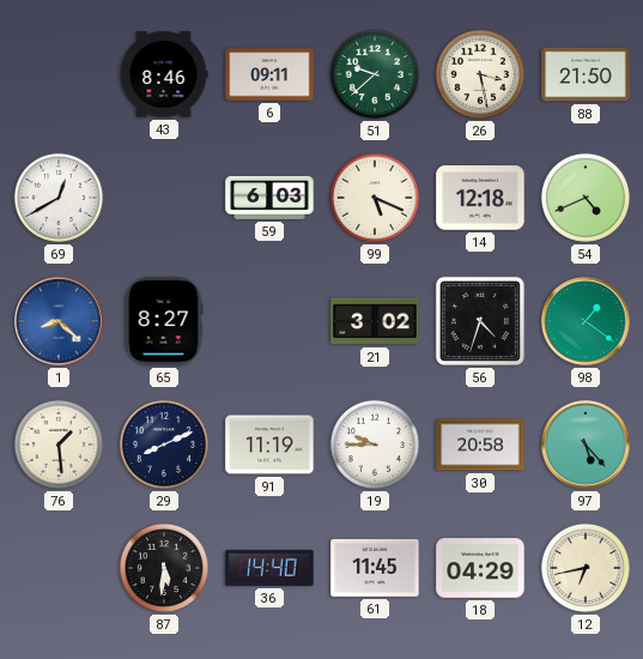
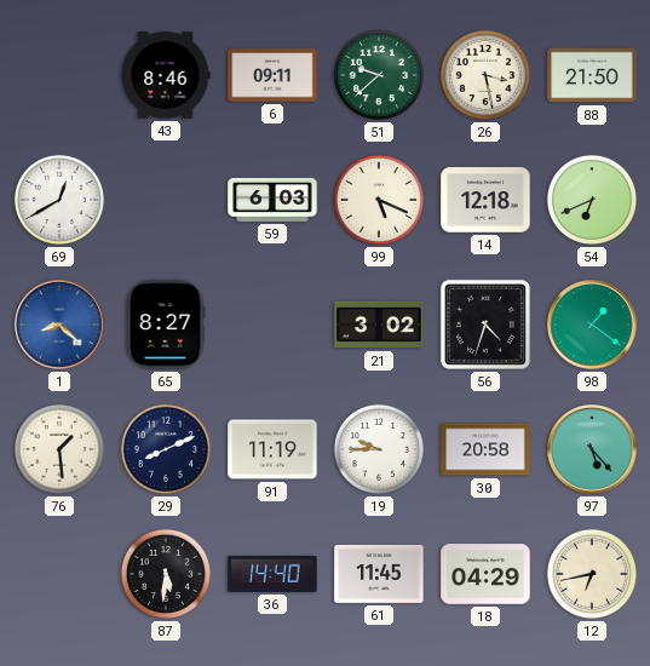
54: 4:41 -> 6:41
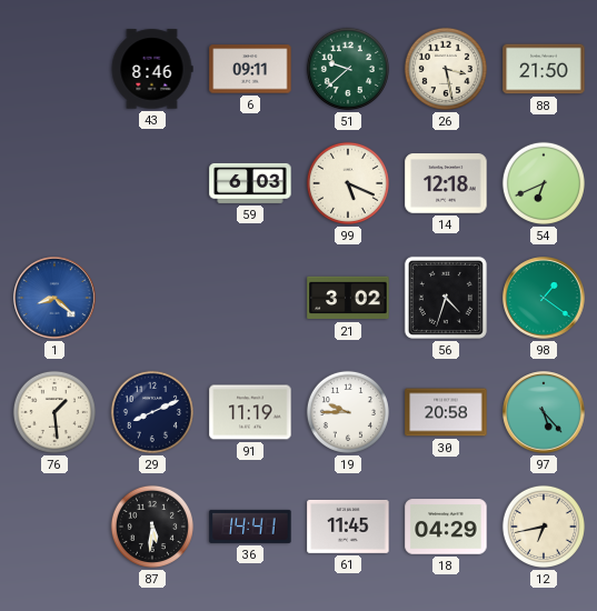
69: 12:40 -> none
65: 8:27 -> none
36: 14:40 -> 14:41
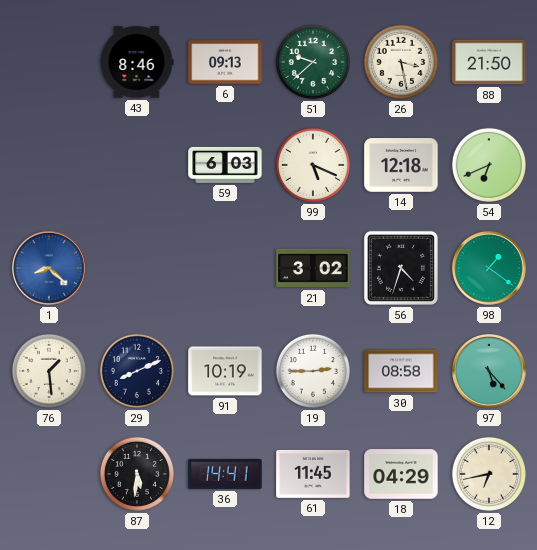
6: 09:11 -> 09:13
91: 11:19 -> 10:19
19: 9:45 -> 2:45
30: 20:58 -> 08:58
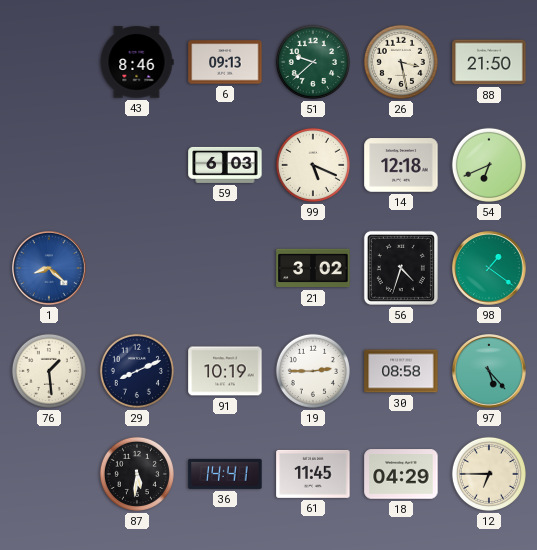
12: 6:43 -> 6:45
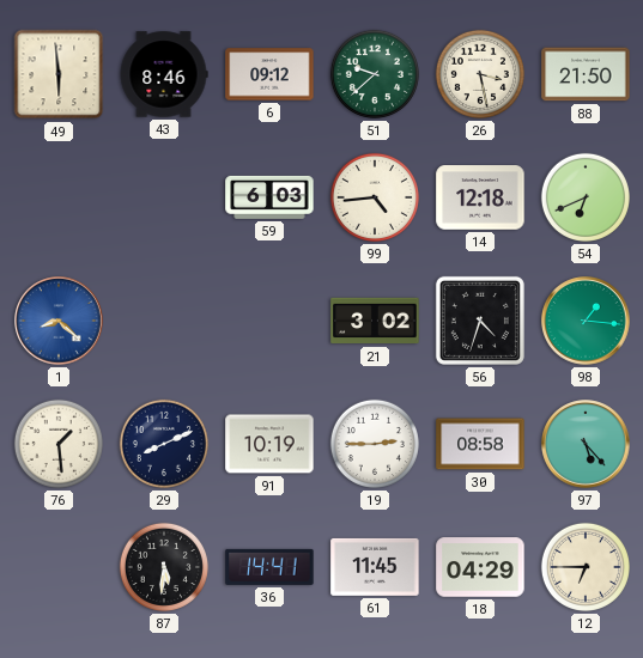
49: none -> 5:59
6: 09:13 -> 09:12
99: 5:19 -> 4:44
98: 1:21 -> 1:16
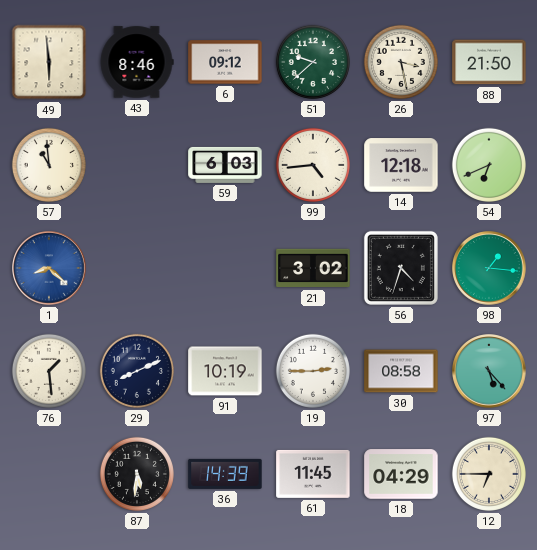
57: none -> 10:59
36: 14:41 -> 14:39
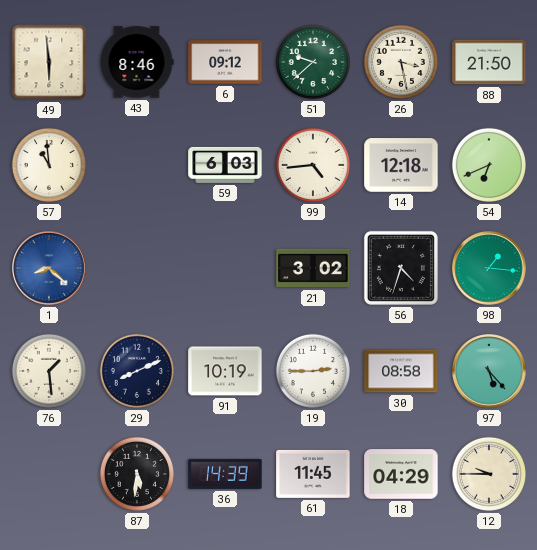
12: 6:45 -> 9:45
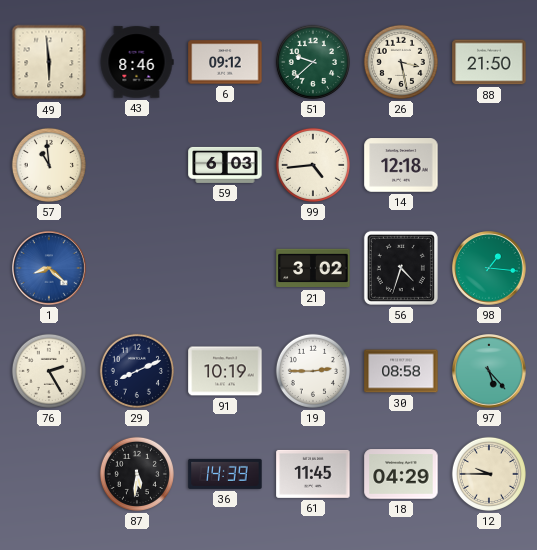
54: 6:41 -> none
76: 1:29 -> 2:25
